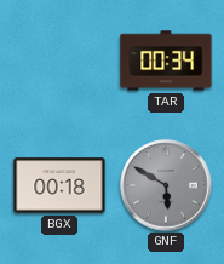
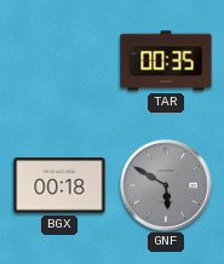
TAR: 00:34 -> 00:35
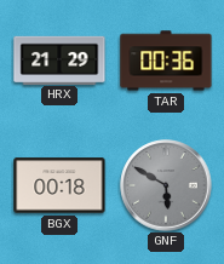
HRX: none -> 21:29
TAR: 00:35 -> 00:36
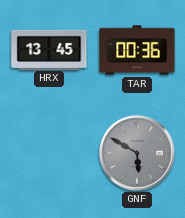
HRX: 21:29 -> 13:45
BGX: 00:18 -> none
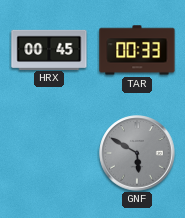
HRX: 13:45 -> 00:45
TAR: 00:36 -> 00:33
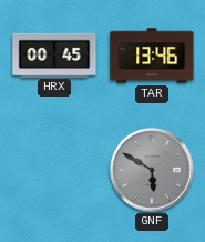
TAR: 00:33 -> 13:46
